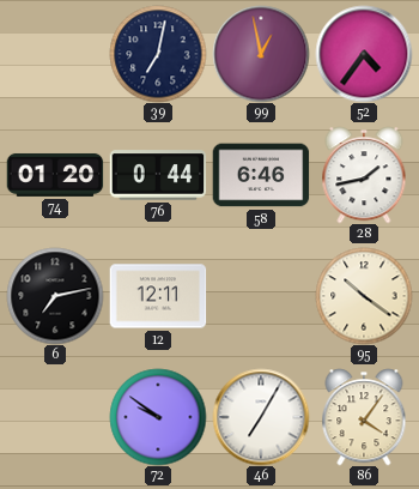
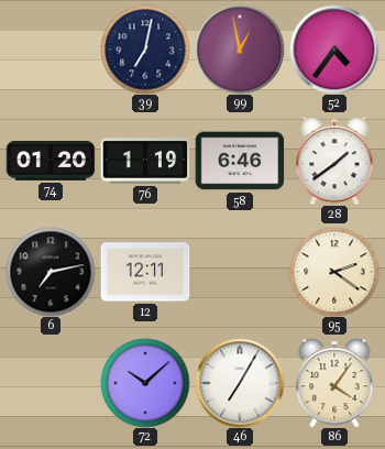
76: 0:44 -> 1:19
28: 1:43 -> 1:39
95: 10:21 -> 2:21
72: 9:51 -> 10:08
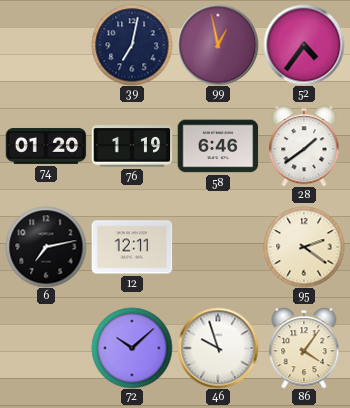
46: 7:05 -> 9:57
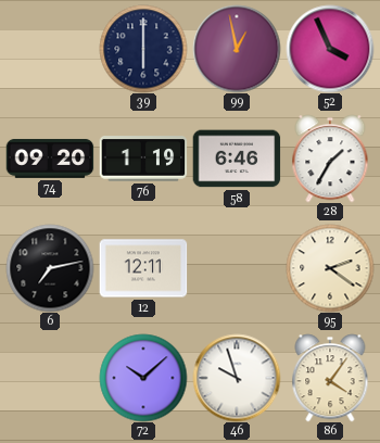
39: 7:02 -> 6:00
52: 4:36 -> 3:56
74: 01:20 -> 09:20
28: 1:39 -> 1:35
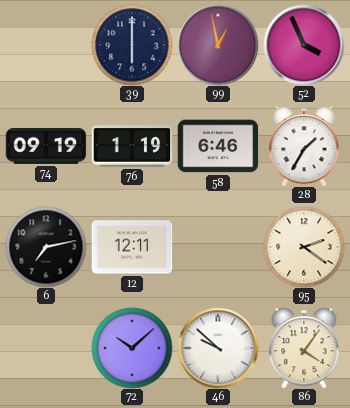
74: 09:20 -> 09:19
46: 9:57 -> 9:52
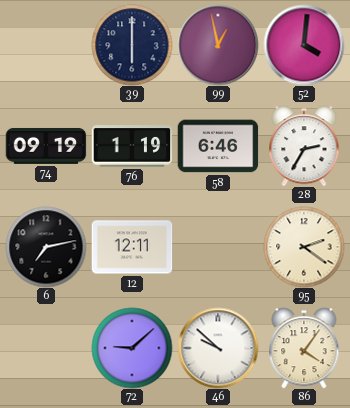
52: 3:56 -> 4:01
28: 1:35 -> 2:35
72: 10:08 -> 9:08
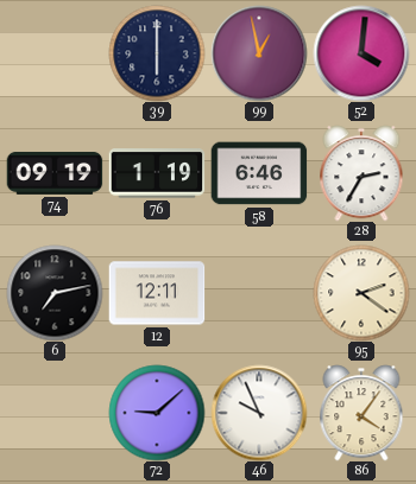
46: 9:52 -> 9:56
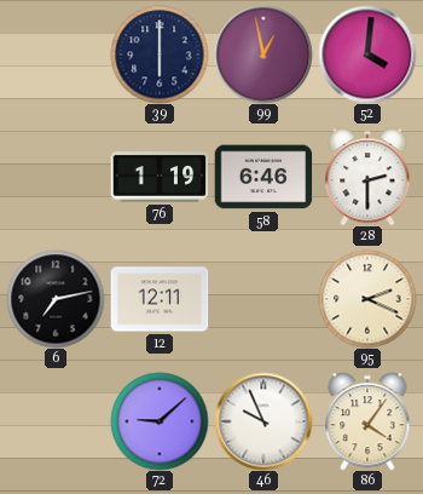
74: 09:19 -> none
28: 2:35 -> 2:30
95: 2:21 -> 2:19
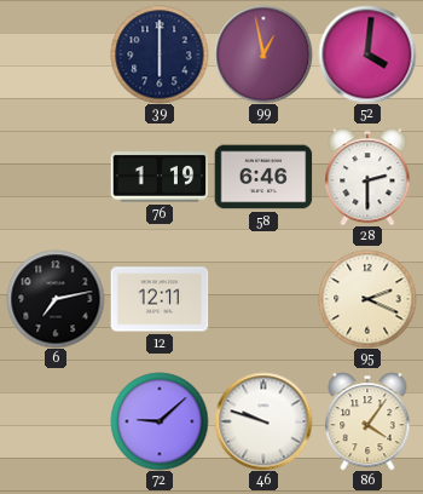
46: 9:56 -> 9:48
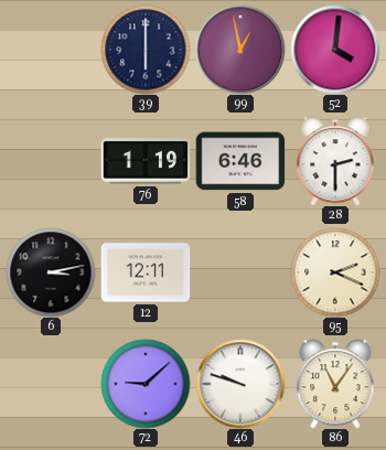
6: 7:13 -> 3:13
86: 4:06 -> 11:06
